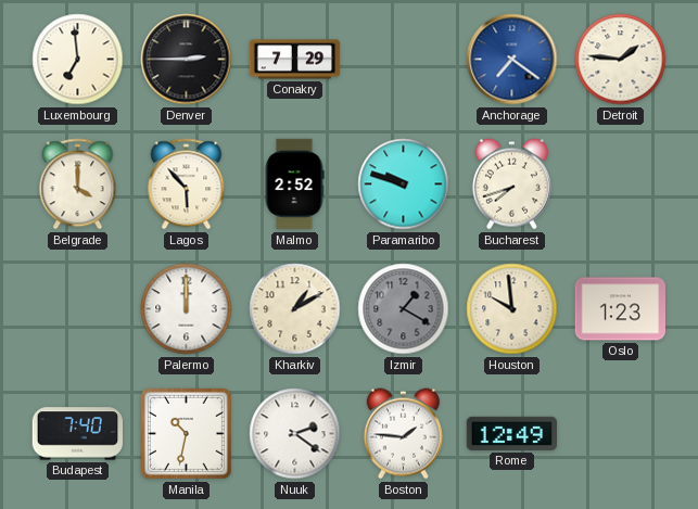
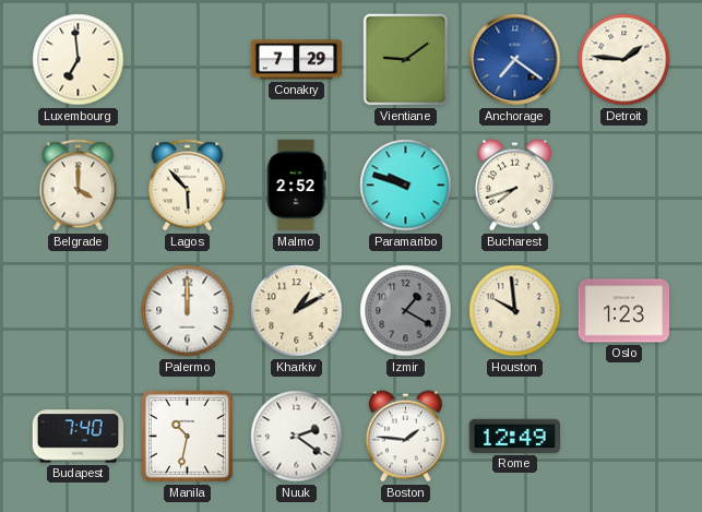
Denver: 2:45 -> none
Vientiane: none -> 9:09
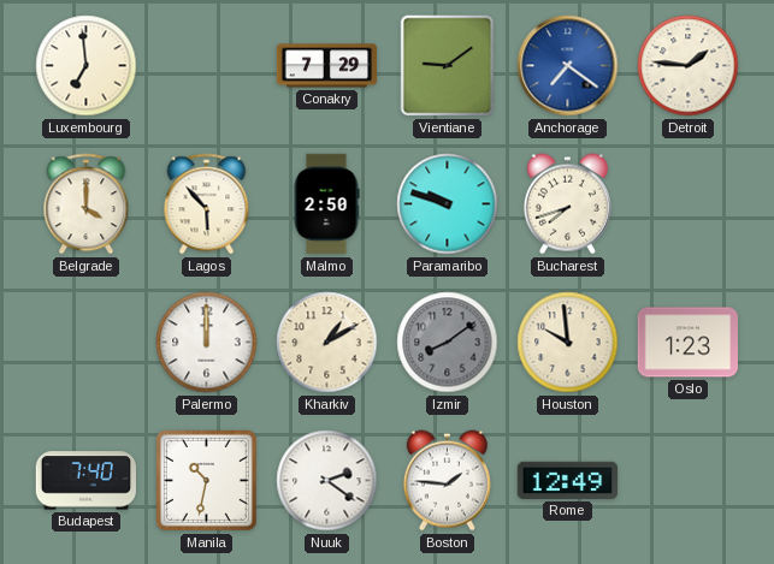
Malmo: 2:52 -> 2:50
Izmir: 1:20 -> 8:09
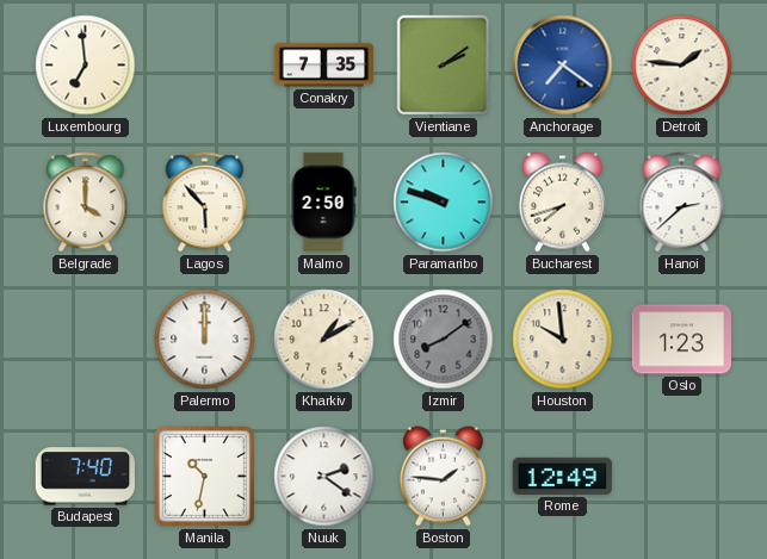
Conakry: 7:29 -> 7:35
Vientiane: 9:09 -> 2:09
Hanoi: none -> 2:38
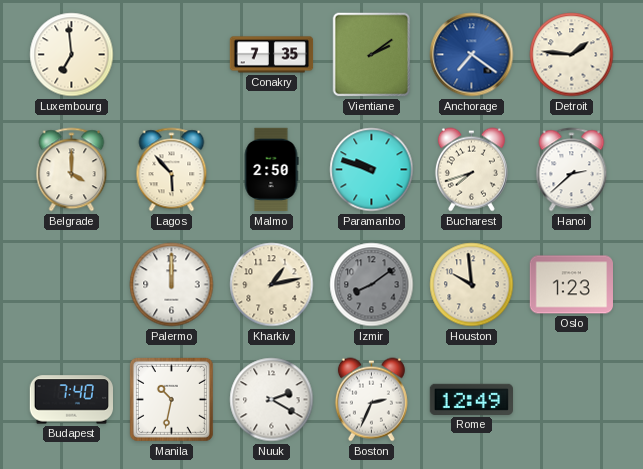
Kharkiv: 1:10 -> 1:13
Nuuk: 2:21 -> 2:20
Boston: 1:46 -> 2:34
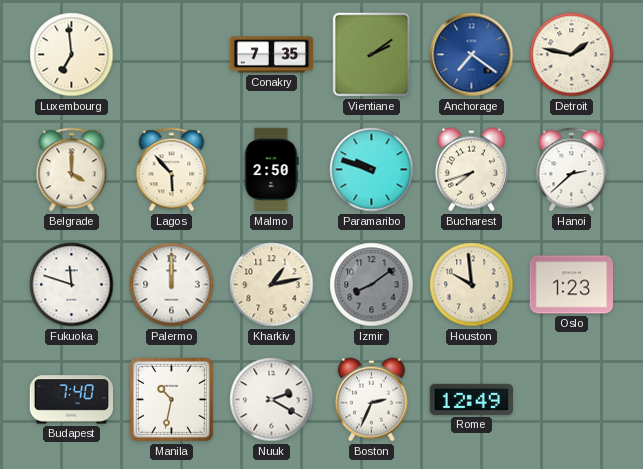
Detroit: 1:46 -> 1:47
Fukuoka: none -> 11:48
